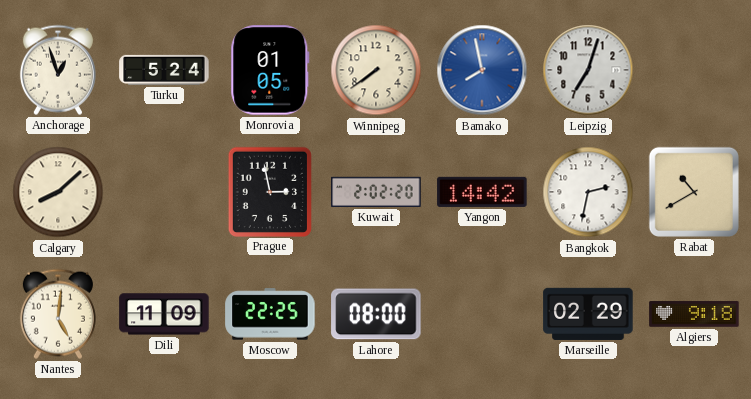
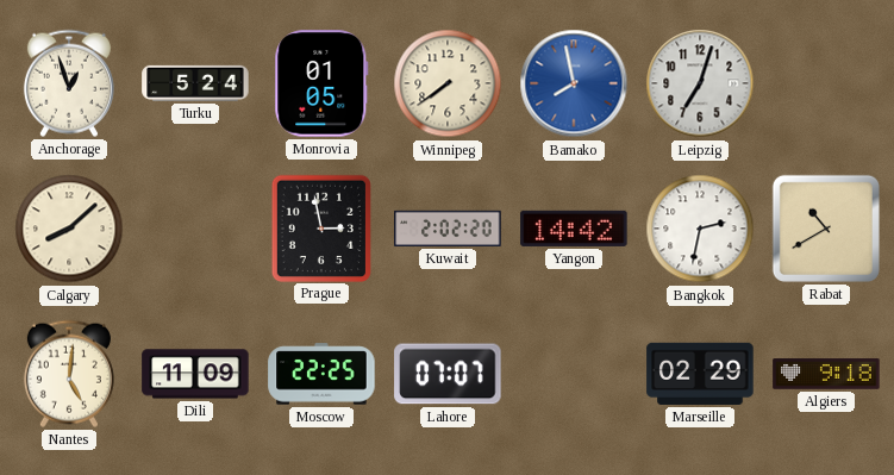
Lahore: 08:00 -> 07:07
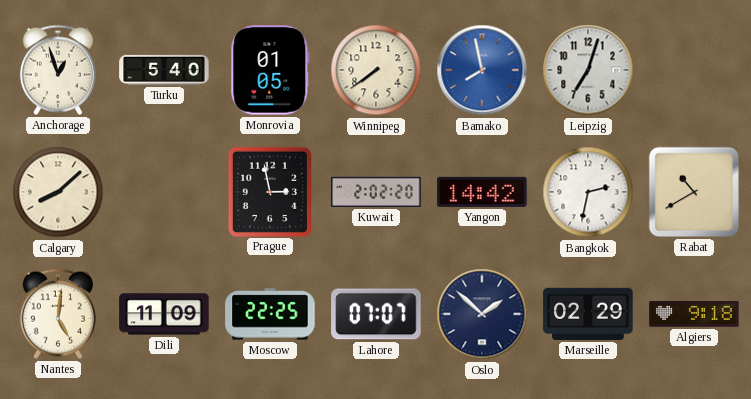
Turku: 5:24 -> 5:40
Oslo: none -> 1:52
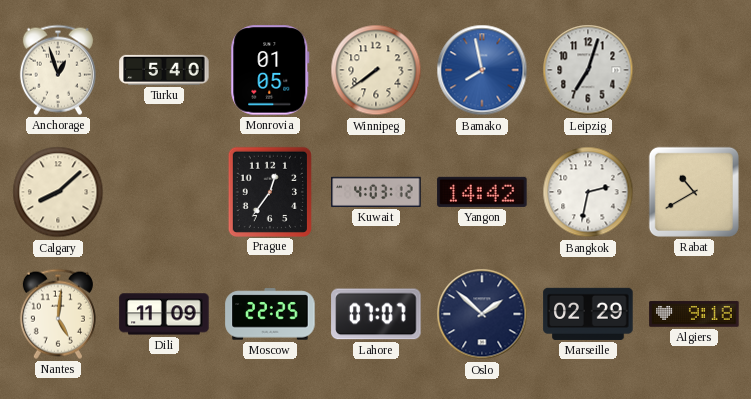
Prague: 2:58 -> 12:36
Kuwait: 2:02 -> 4:03
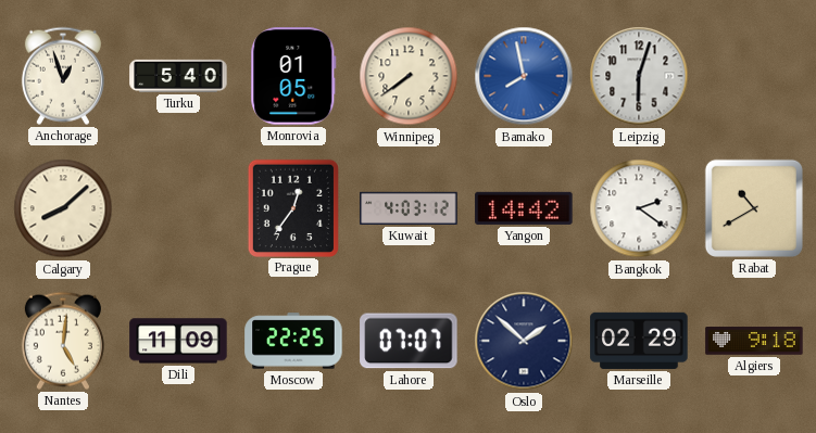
Leipzig: 7:03 -> 6:03
Bangkok: 2:32 -> 2:21
